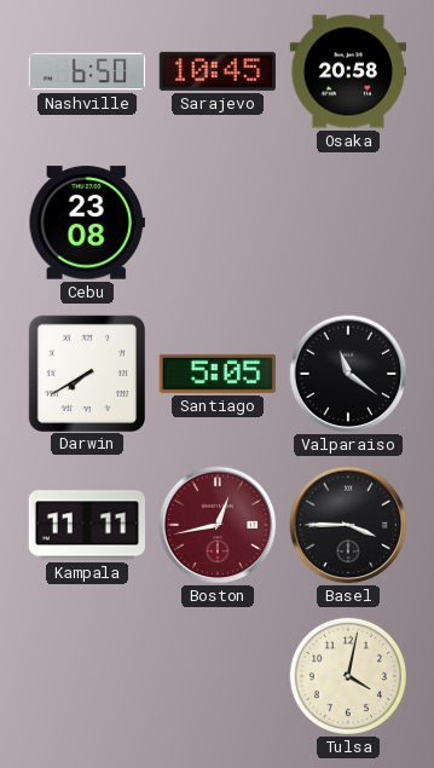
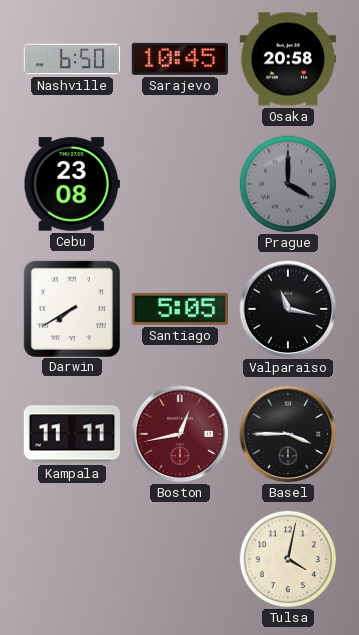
Prague: none -> 4:00
Valparaiso: 11:21 -> 11:17
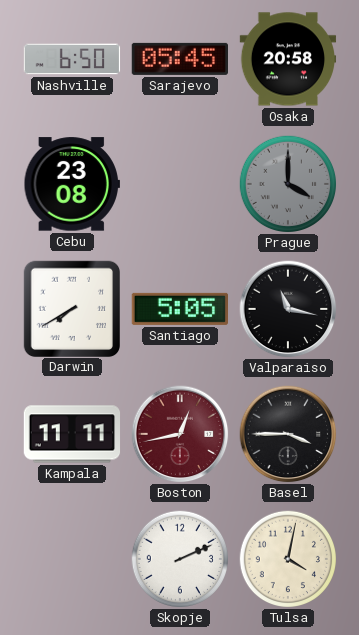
Sarajevo: 10:45 -> 05:45
Skopje: none -> 2:11
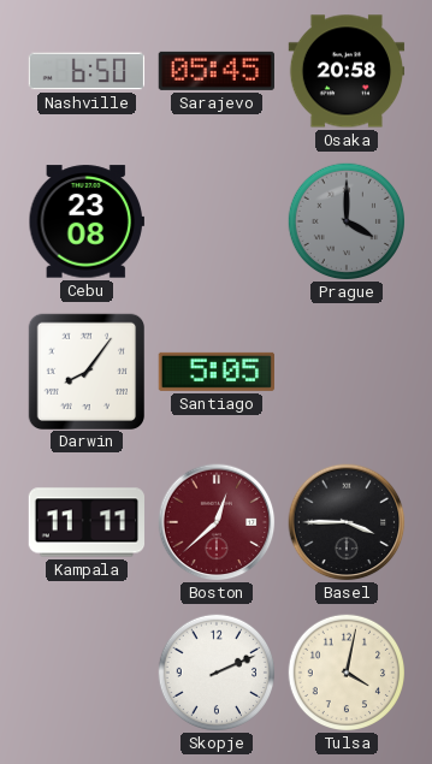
Darwin: 7:40 -> 8:06
Valparaiso: 11:17 -> none
Boston: 12:43 -> 12:38
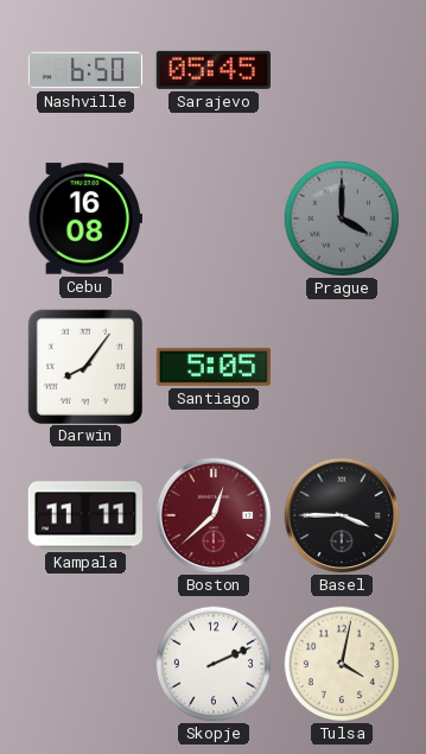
Osaka: 20:58 -> none
Cebu: 23:08 -> 16:08
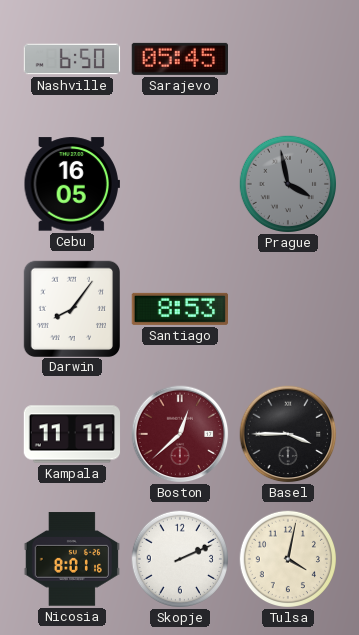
Cebu: 16:08 -> 16:05
Prague: 4:00 -> 3:58
Santiago: 5:05 -> 8:53
Nicosia: none -> 8:01
